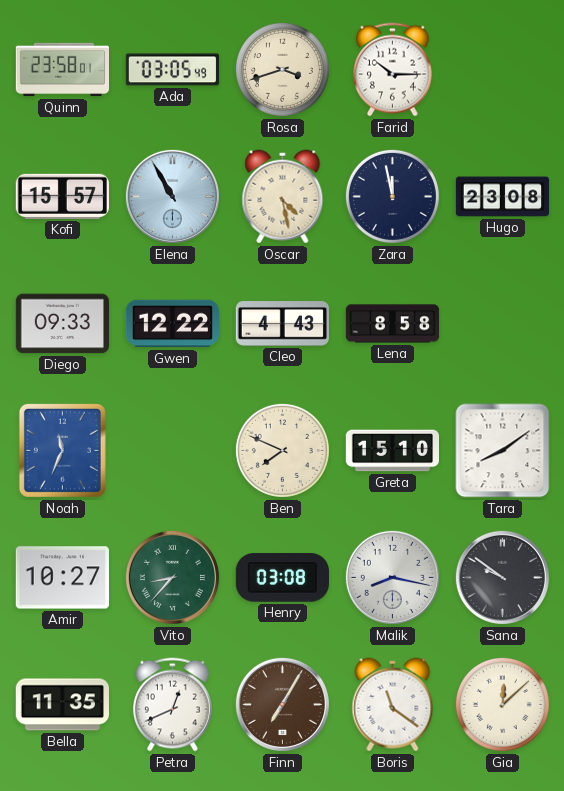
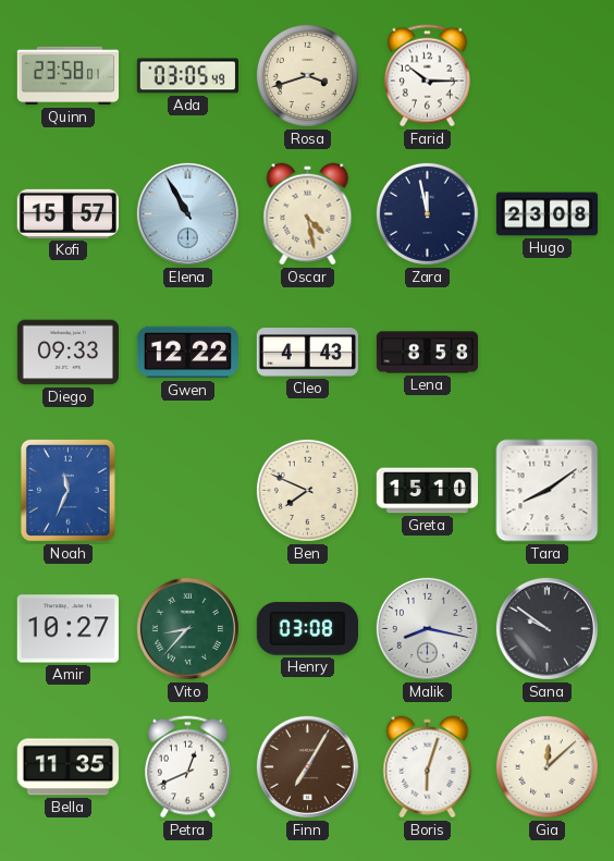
Boris: 11:21 -> 6:03
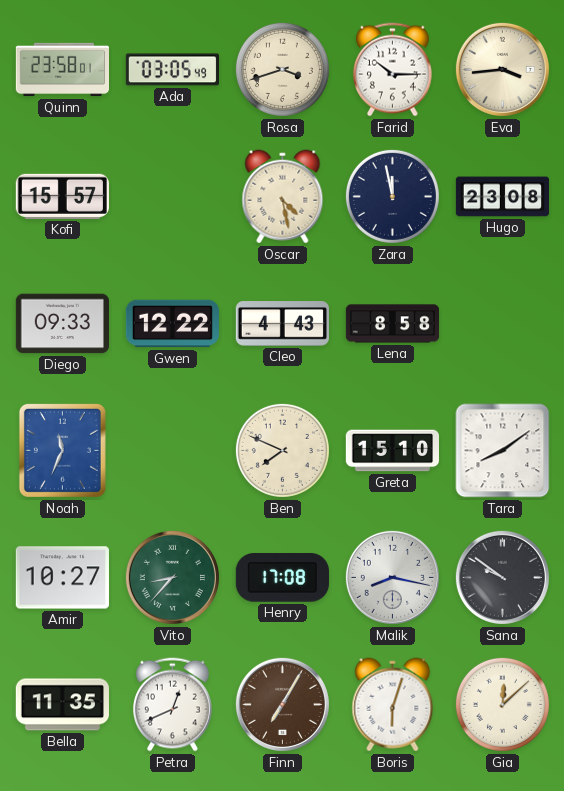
Eva: none -> 3:44
Elena: 10:55 -> none
Henry: 03:08 -> 17:08
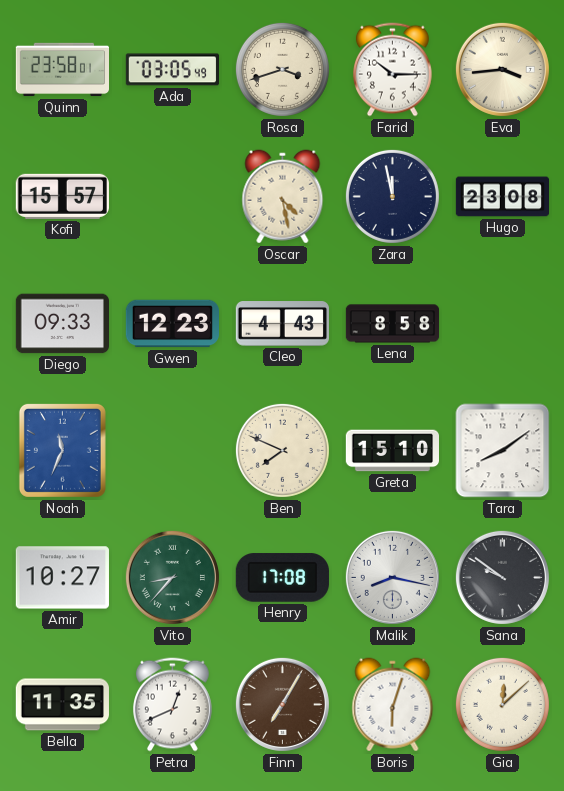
Gwen: 12:22 -> 12:23
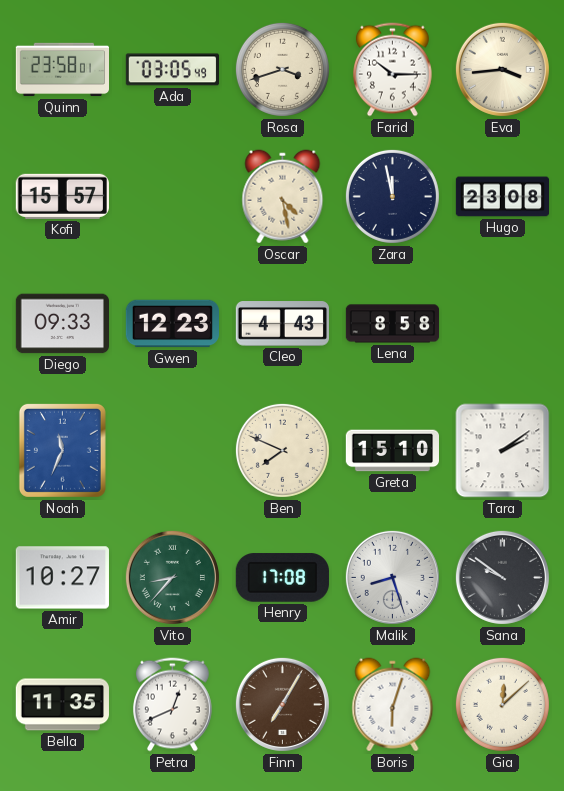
Tara: 8:09 -> 2:09
Malik: 8:17 -> 8:27
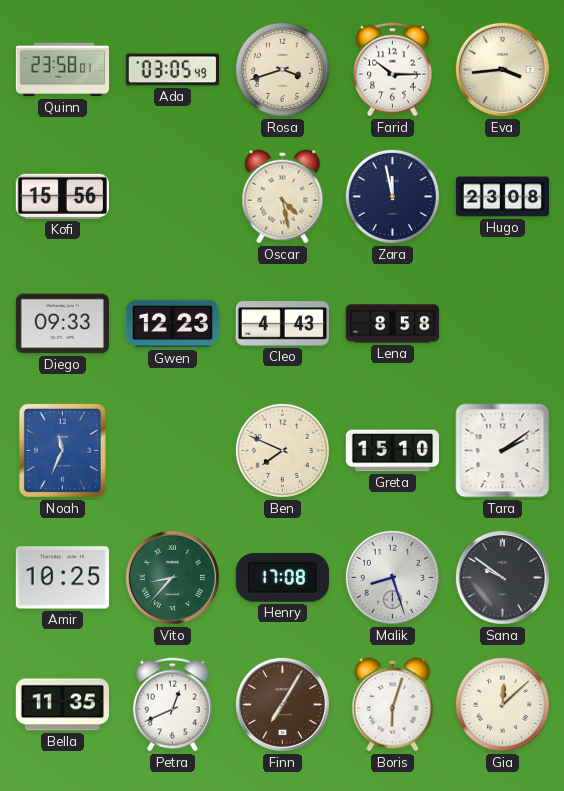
Kofi: 15:57 -> 15:56
Amir: 10:27 -> 10:25
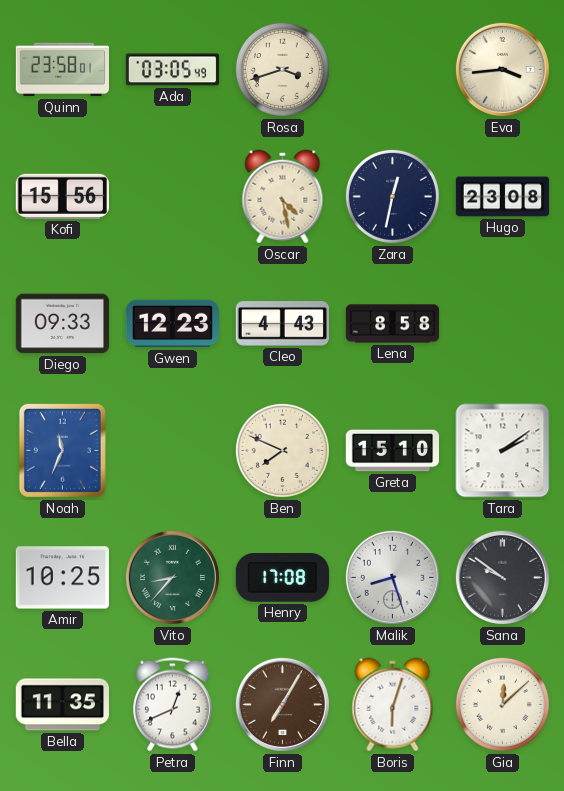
Farid: 10:15 -> none
Zara: 11:58 -> 12:32
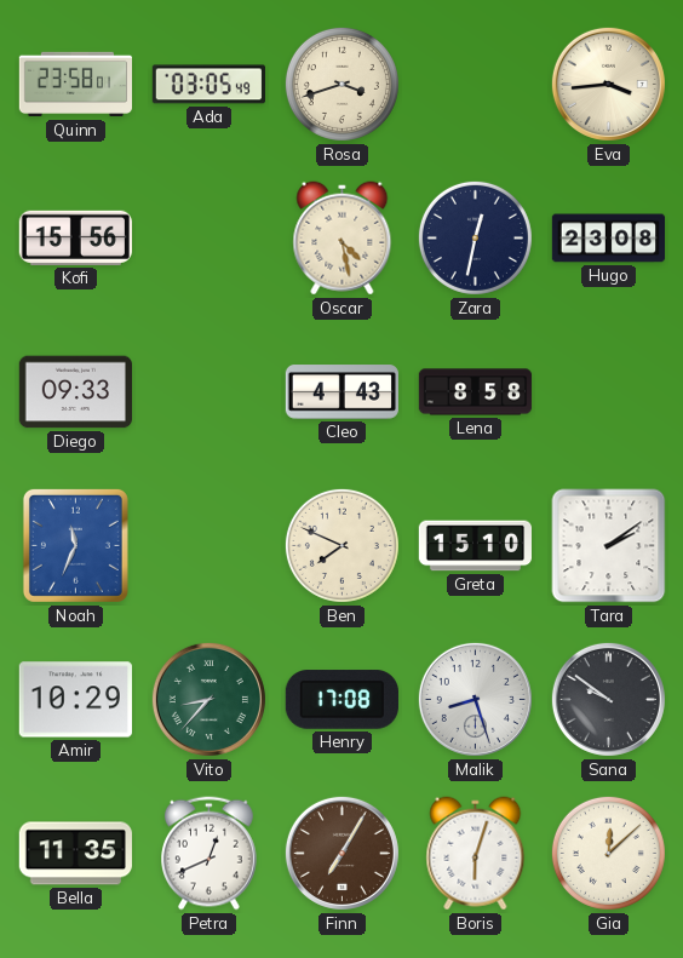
Gwen: 12:23 -> none
Amir: 10:25 -> 10:29
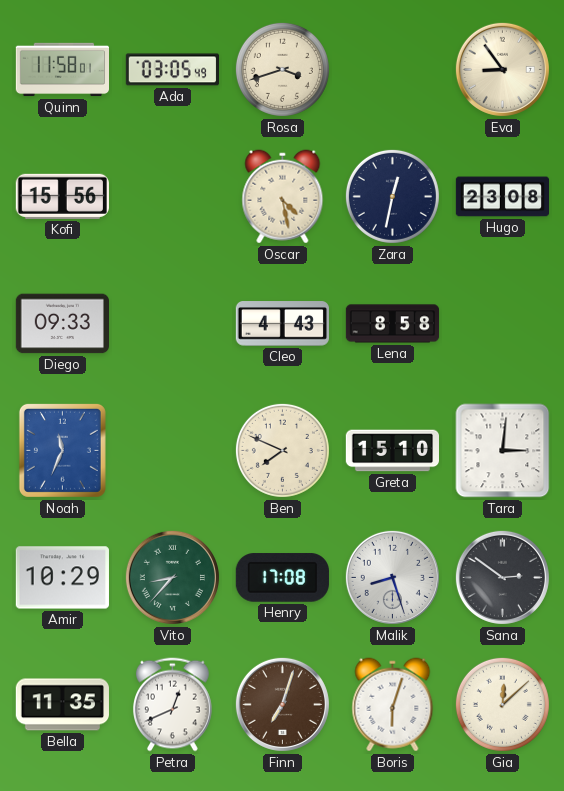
Quinn: 23:58 -> 11:58
Eva: 3:44 -> 8:54
Tara: 2:09 -> 3:01
Sana: 9:51 -> 2:51
Finn: 7:05 -> 7:03
